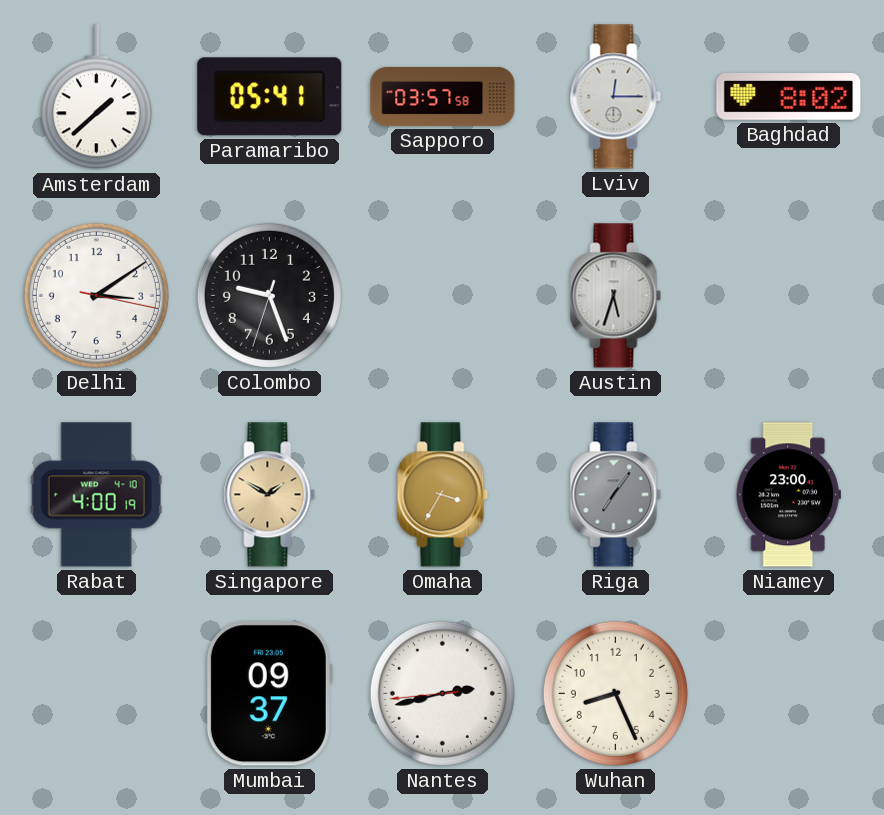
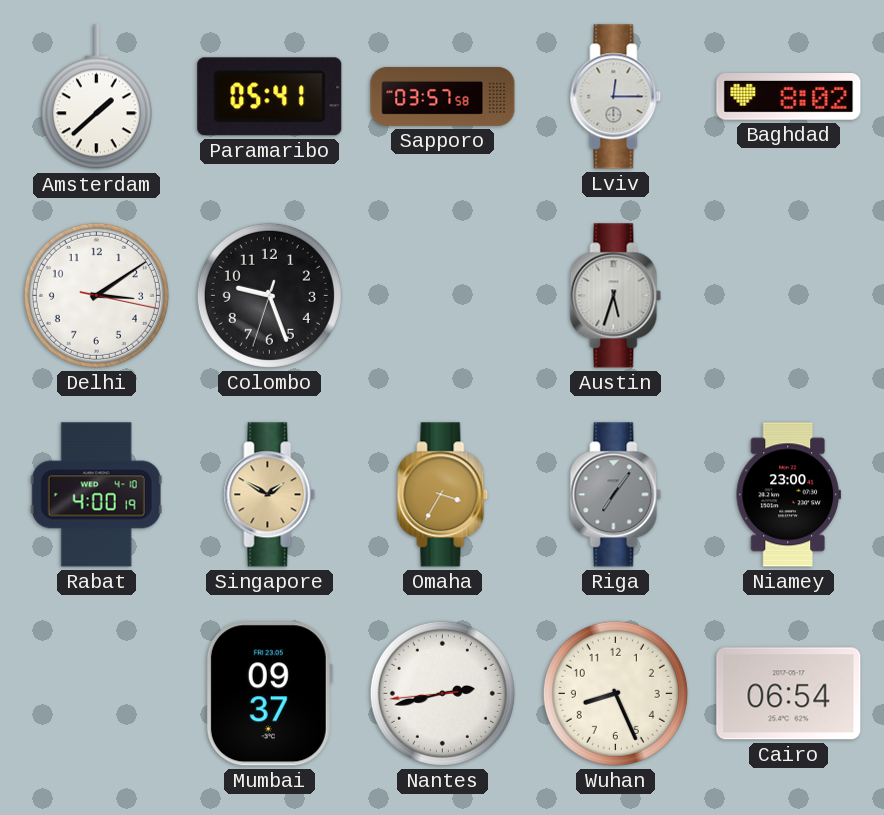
Cairo: none -> 06:54
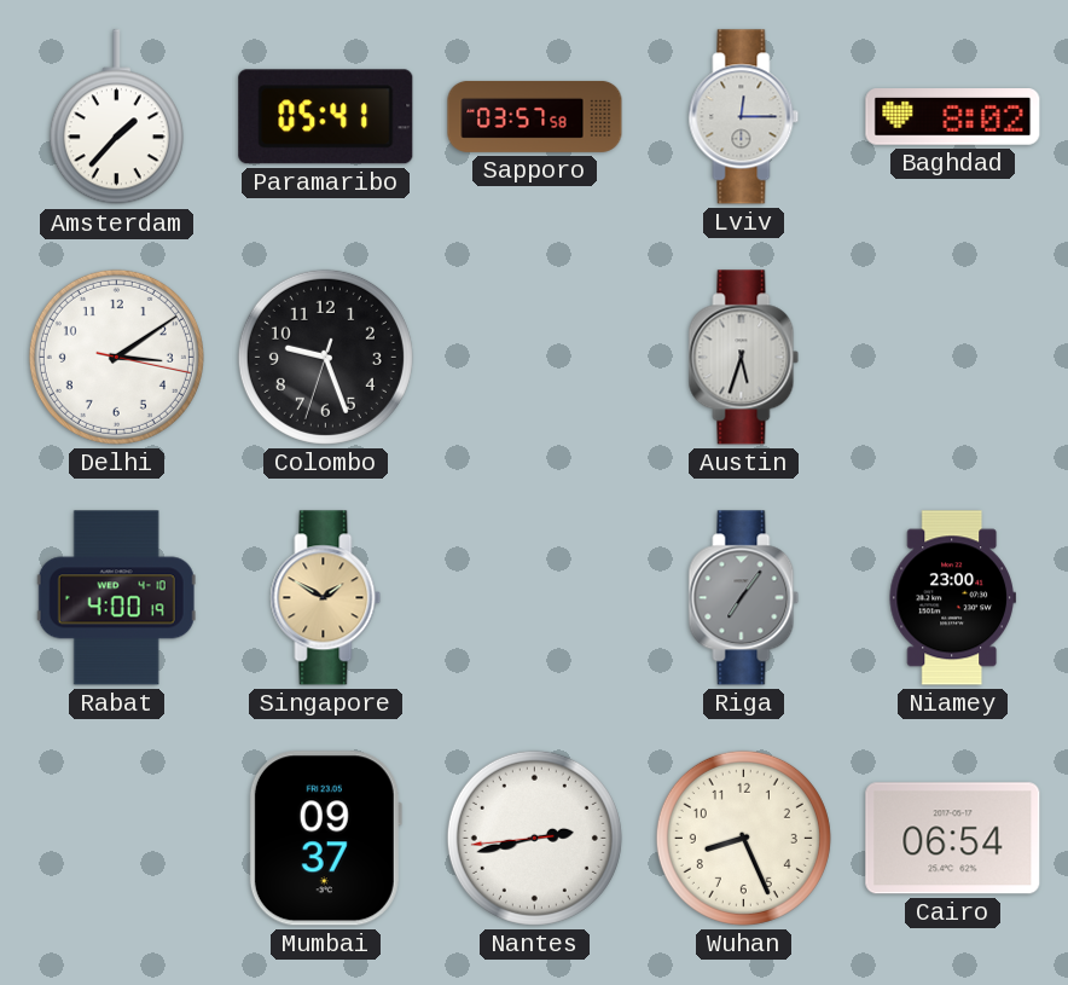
Amsterdam: 1:38 -> 1:37
Omaha: 3:35 -> none
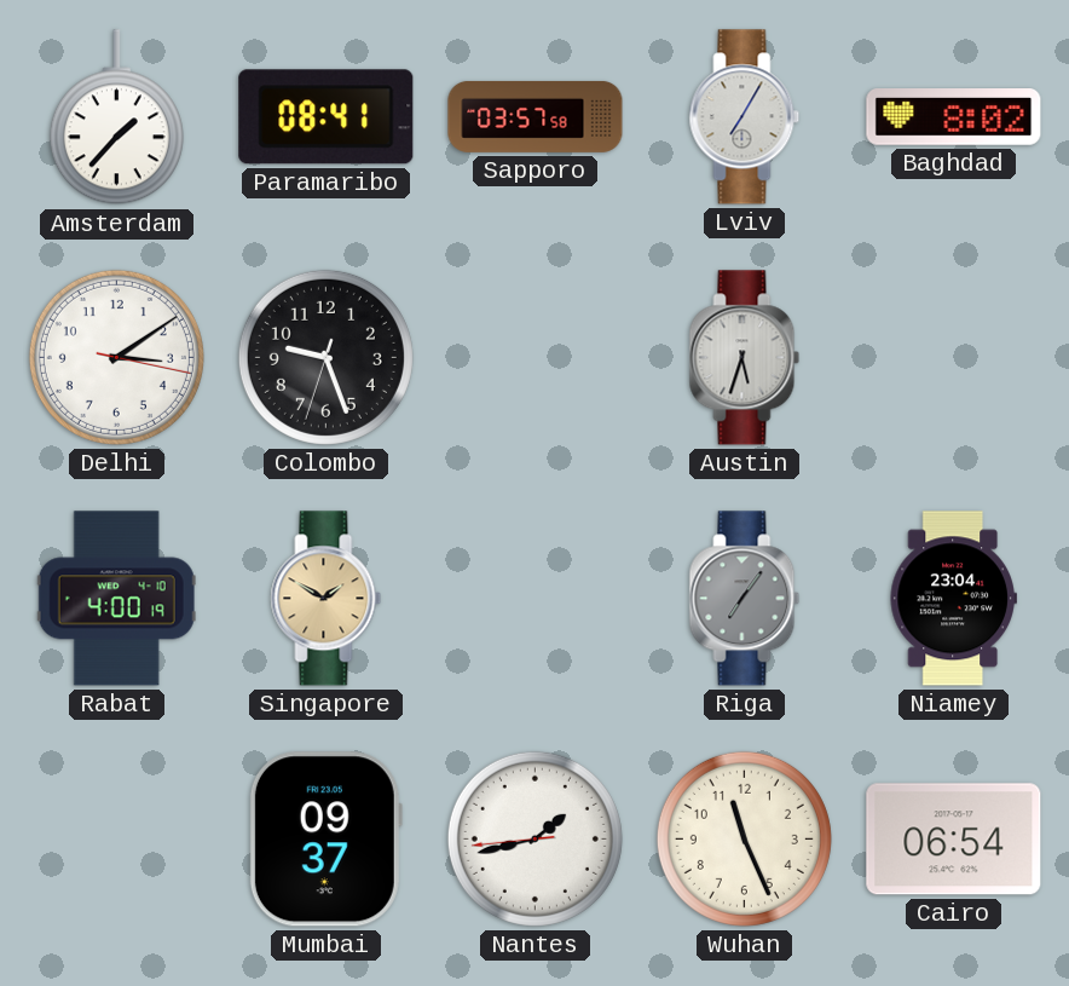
Paramaribo: 05:41 -> 08:41
Lviv: 12:15 -> 7:05
Niamey: 23:00 -> 23:04
Nantes: 2:42 -> 1:42
Wuhan: 8:26 -> 11:26
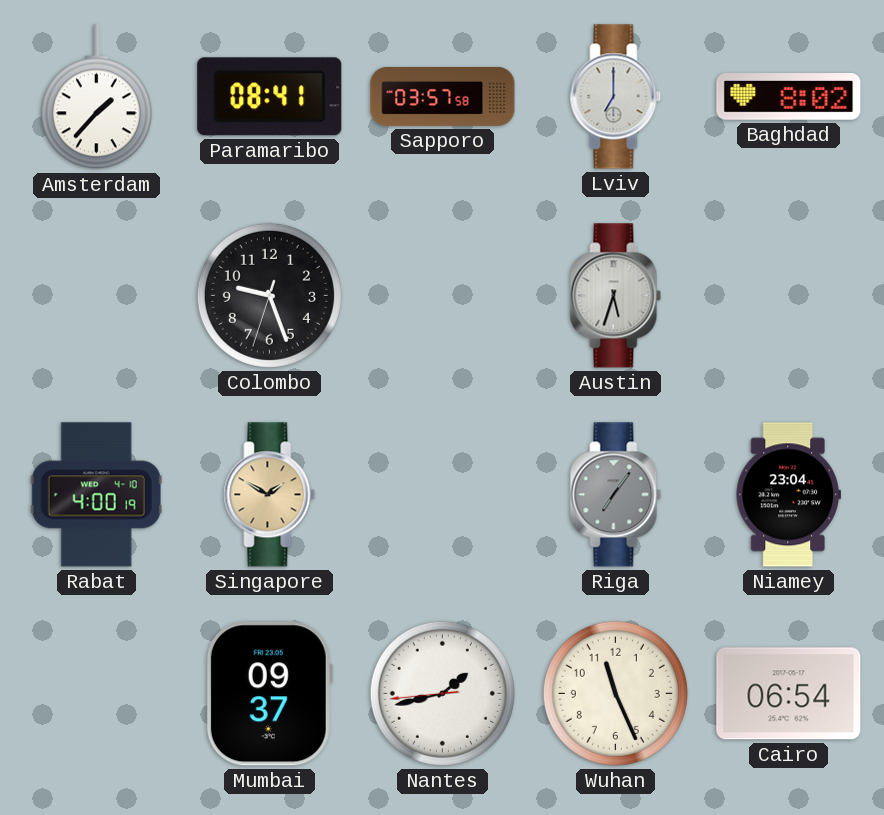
Lviv: 7:05 -> 7:00
Delhi: 3:09 -> none
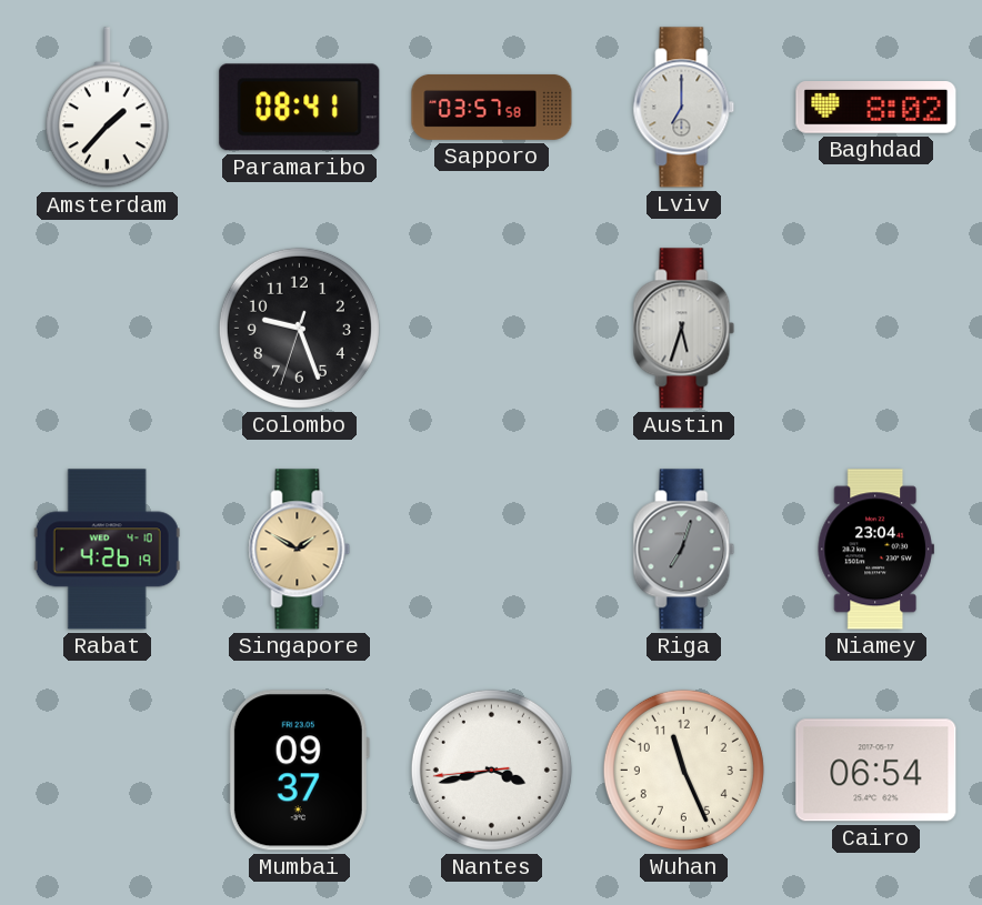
Rabat: 4:00 -> 4:26
Riga: 7:06 -> 7:03
Nantes: 1:42 -> 3:42
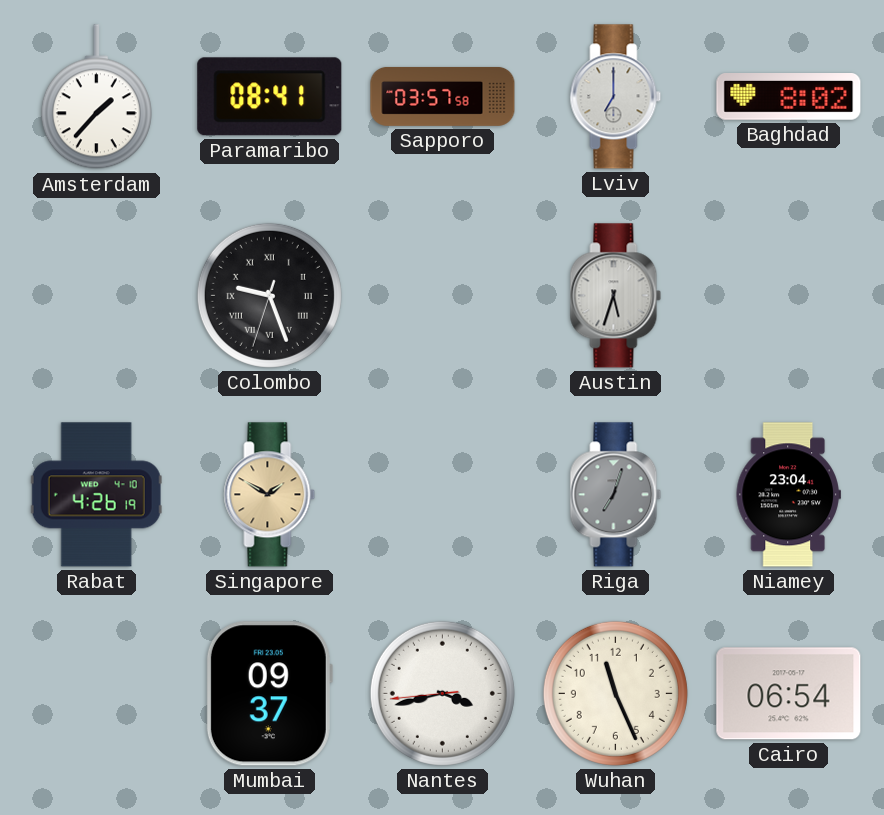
Colombo numerals: Arabic -> Roman
